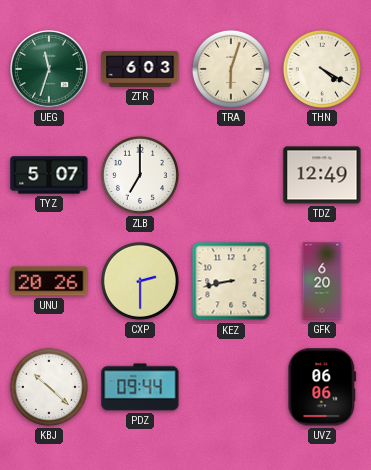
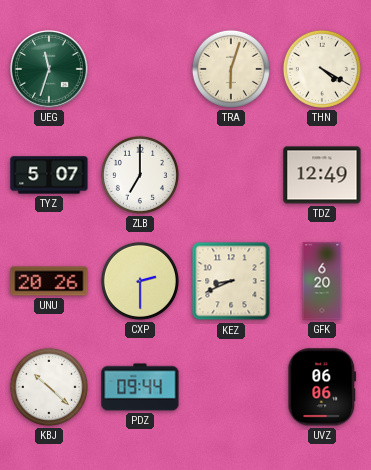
ZTR: 6:03 -> none
KEZ: 8:43 -> 8:41
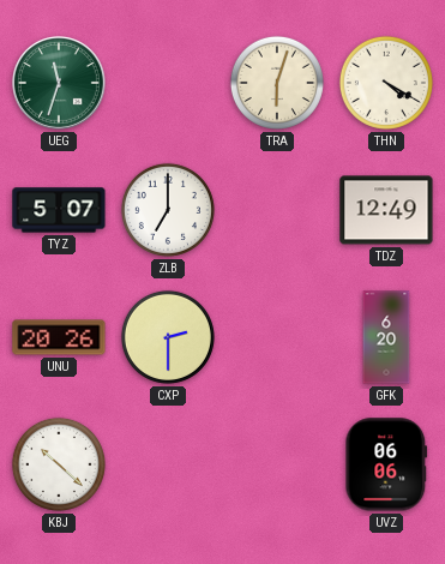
KEZ: 8:41 -> none
PDZ: 09:44 -> none
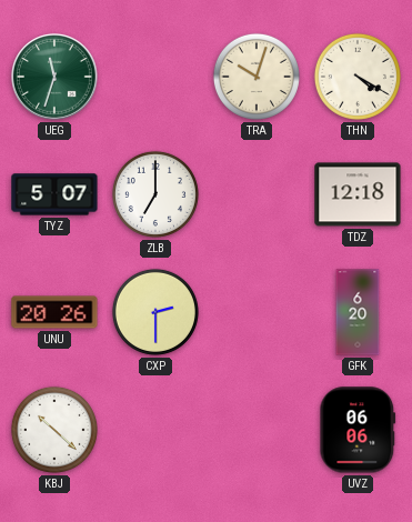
TRA: 6:03 -> 10:03
TDZ: 12:49 -> 12:18
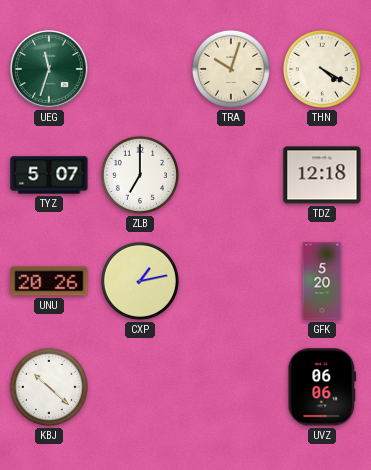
CXP: 2:30 -> 1:13
GFK: 6:20 -> 5:20
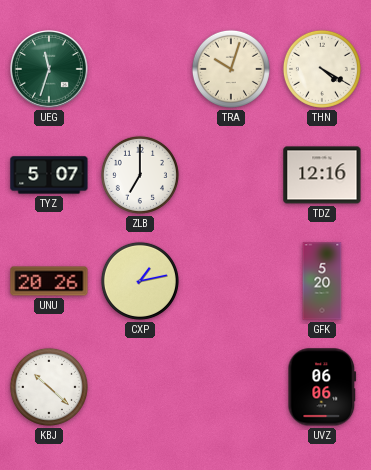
TDZ: 12:18 -> 12:16
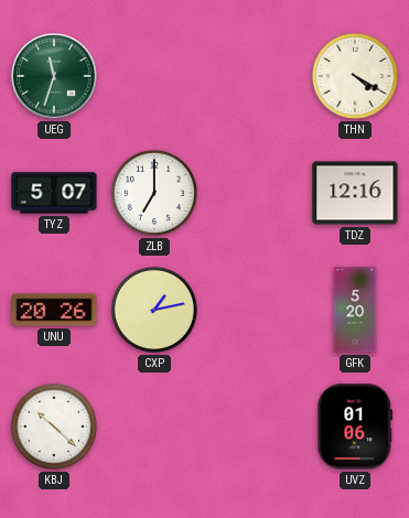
TRA: 10:03 -> none
UVZ: 06:06 -> 01:06
